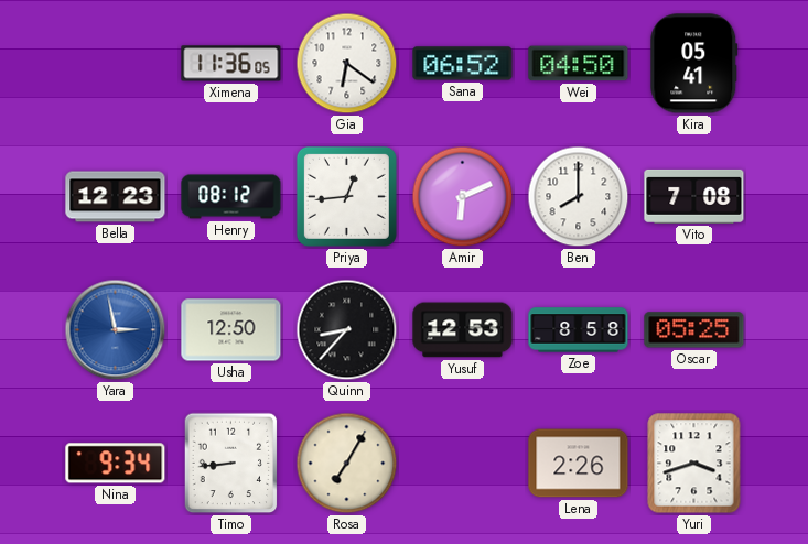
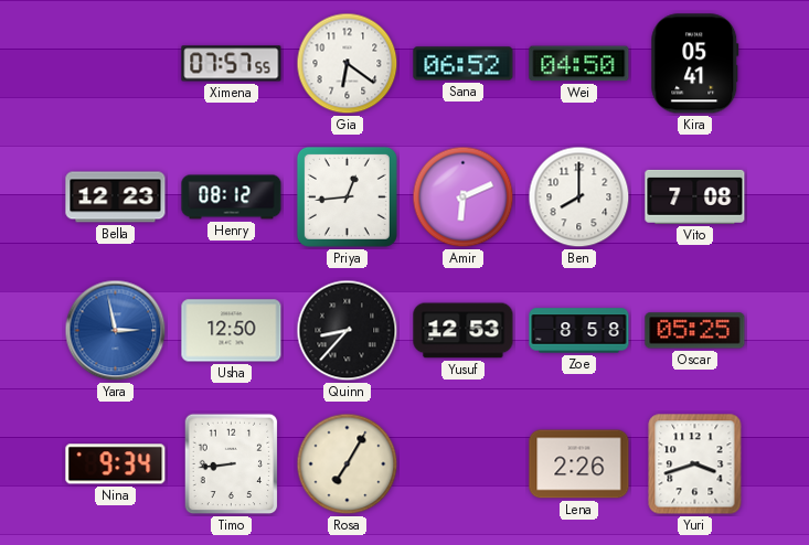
Ximena: 11:36 -> 07:57
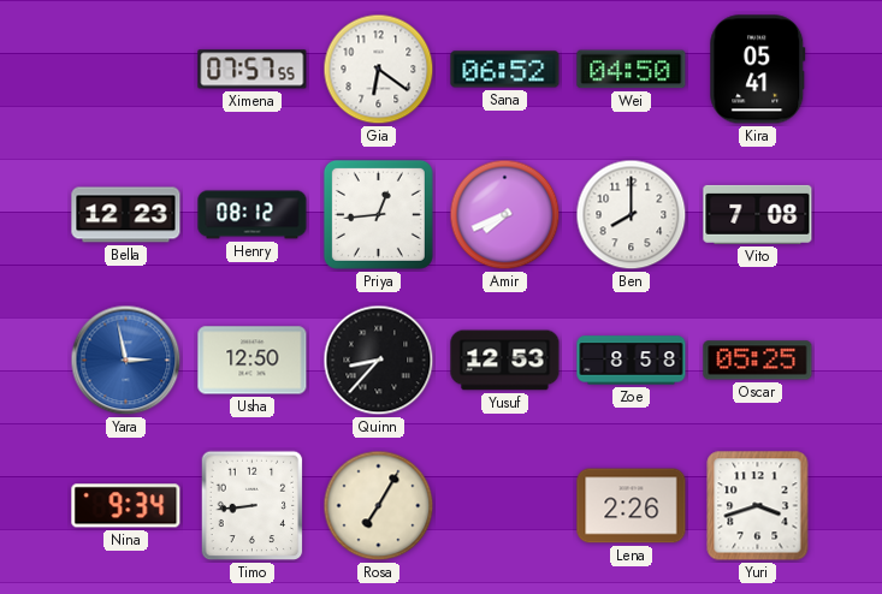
Amir: 6:11 -> 7:41
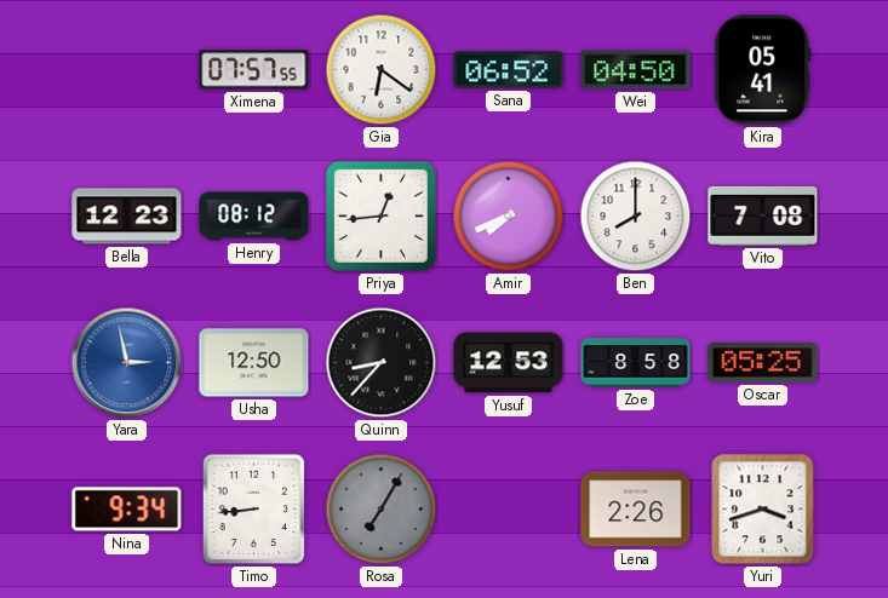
Rosa dial: cream -> grey
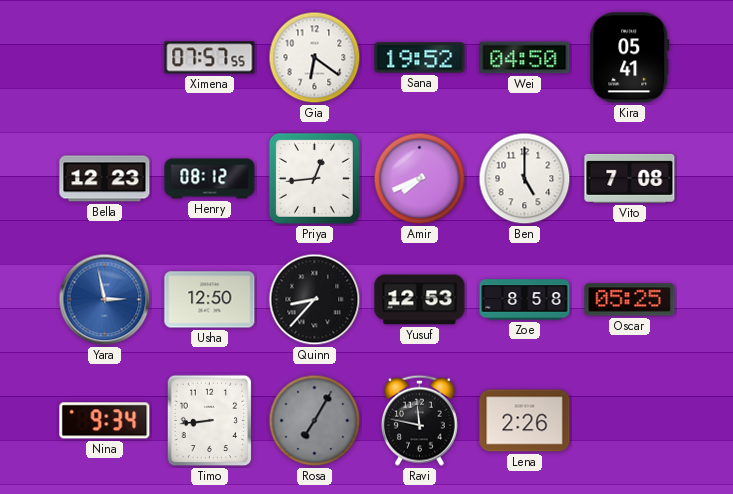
Sana: 06:52 -> 19:52
Ben: 8:00 -> 5:00
Ravi: none -> 11:47
Yuri: 3:42 -> none
